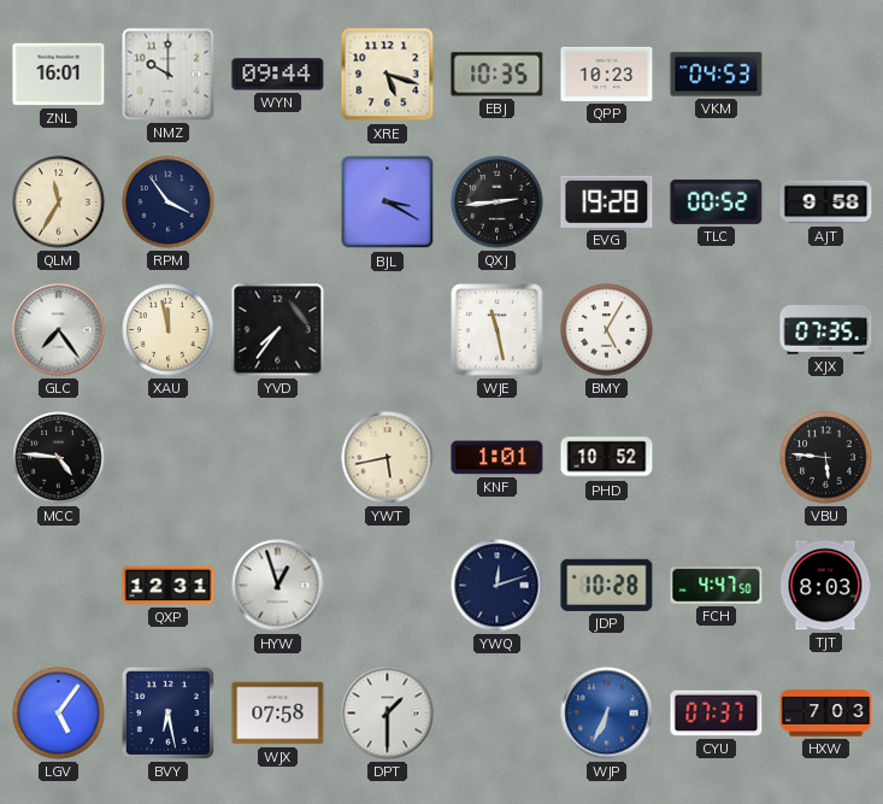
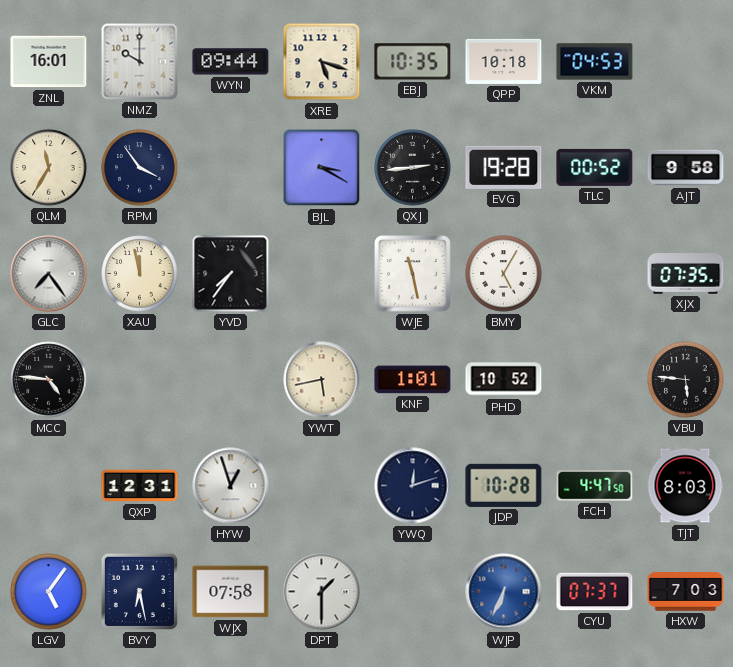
QPP: 10:23 -> 10:18
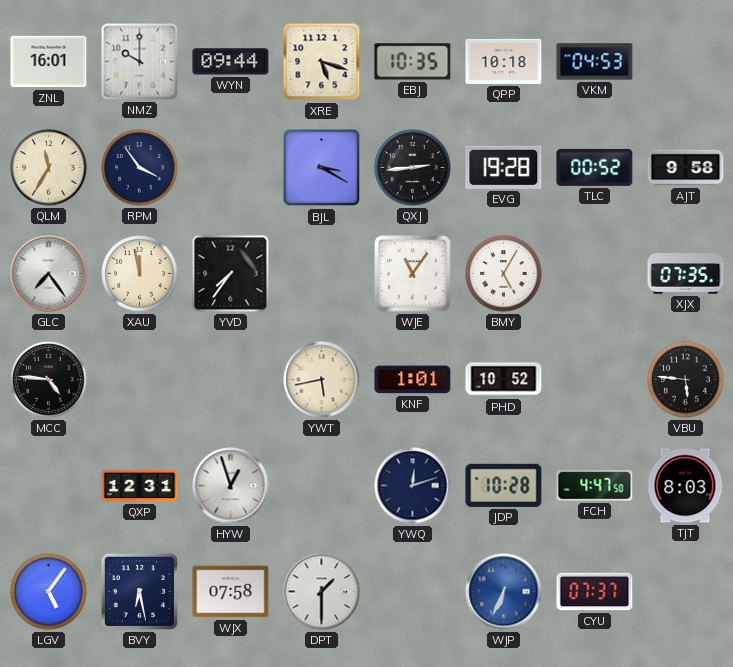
WJE: 11:28 -> 11:06
HXW: 7:03 -> none
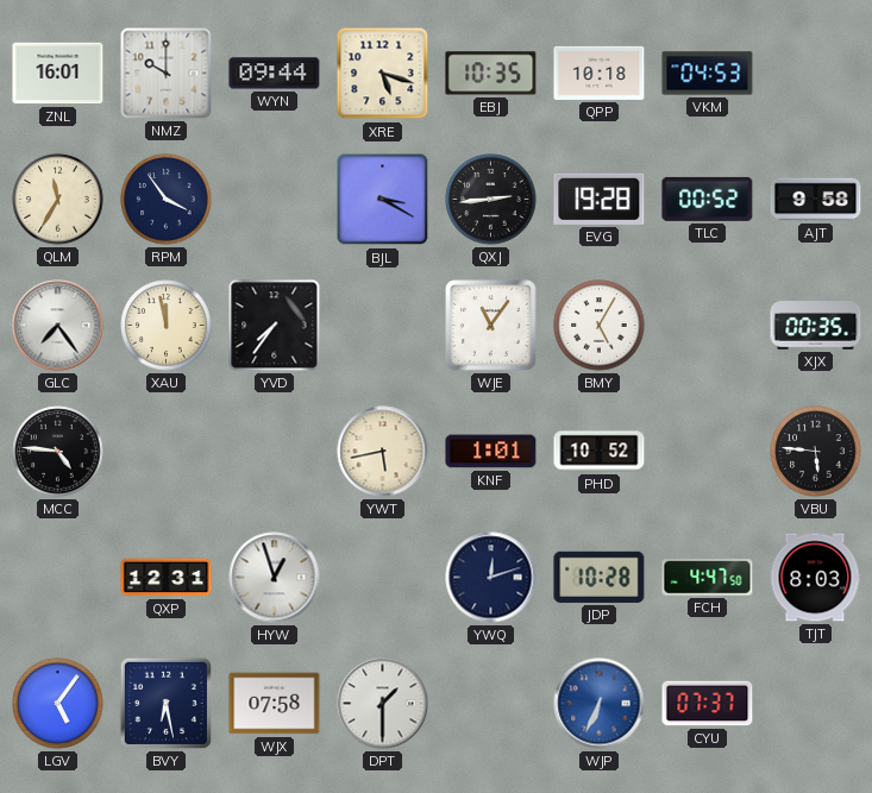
XJX: 07:35 -> 00:35
